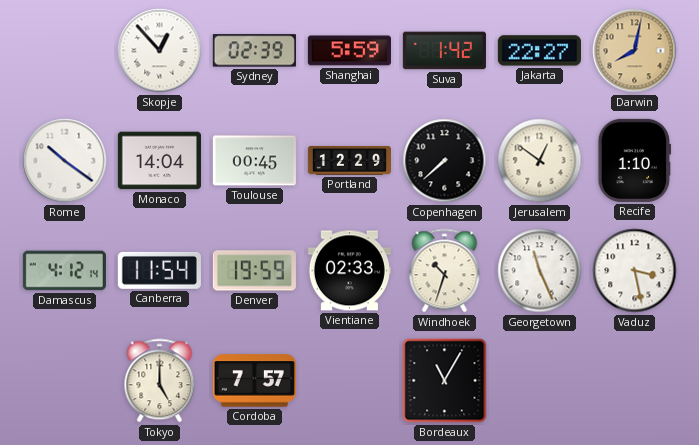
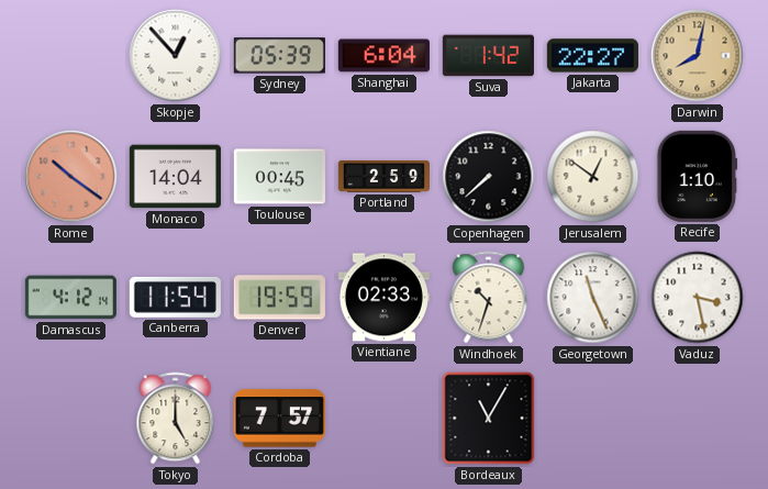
Sydney: 02:39 -> 05:39
Shanghai: 5:59 -> 6:04
Rome dial: white -> salmon
Portland: 12:29 -> 2:59
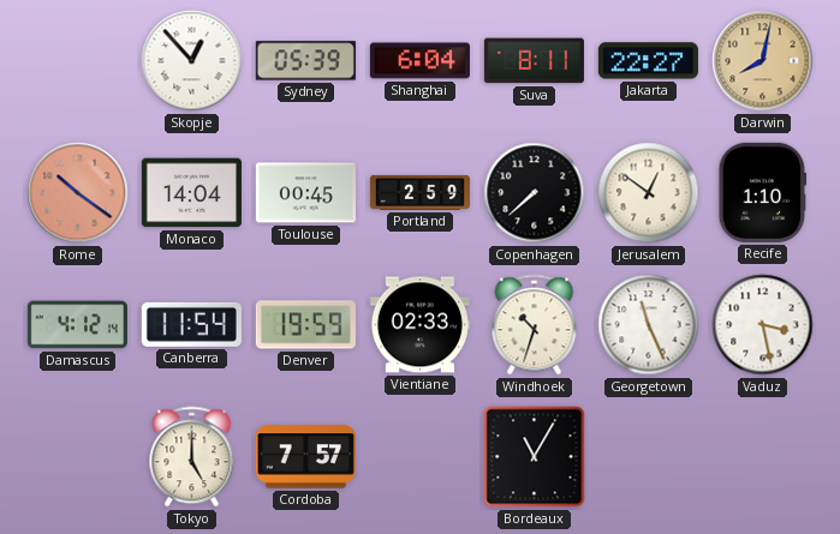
Suva: 1:42 -> 8:11
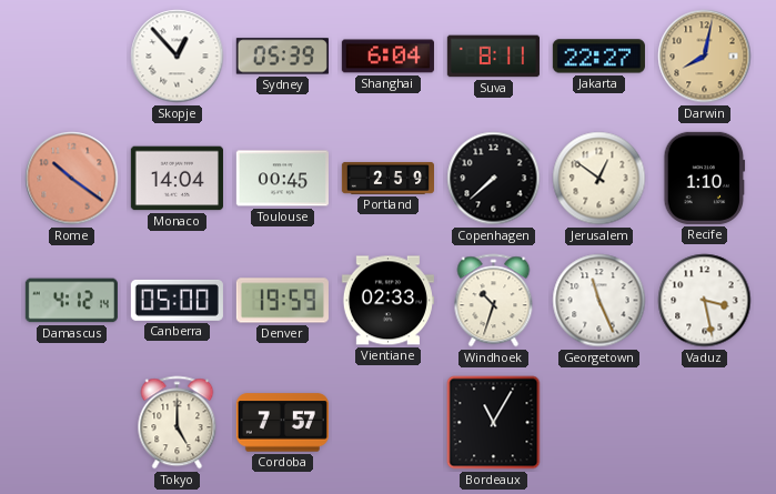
Canberra: 11:54 -> 05:00
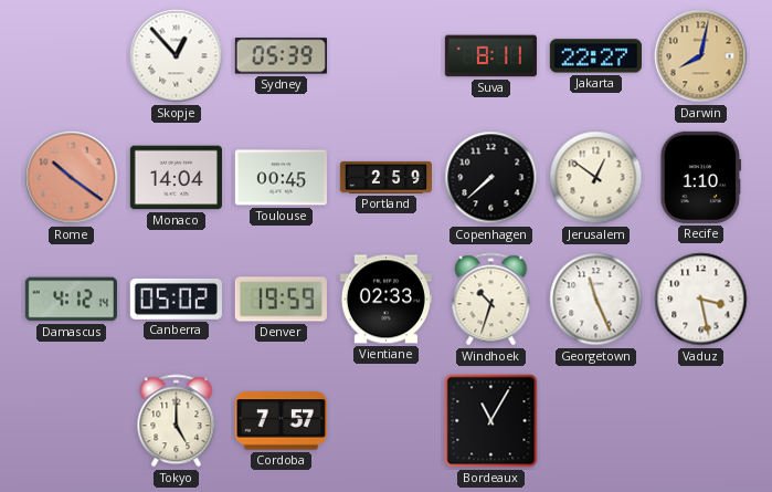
Shanghai: 6:04 -> none
Canberra: 05:00 -> 05:02
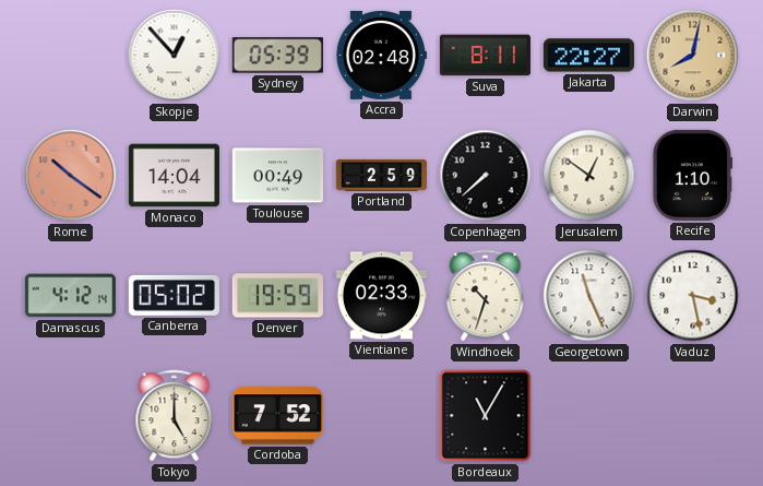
Accra: none -> 02:48
Toulouse: 00:45 -> 00:49
Cordoba: 7:57 -> 7:52
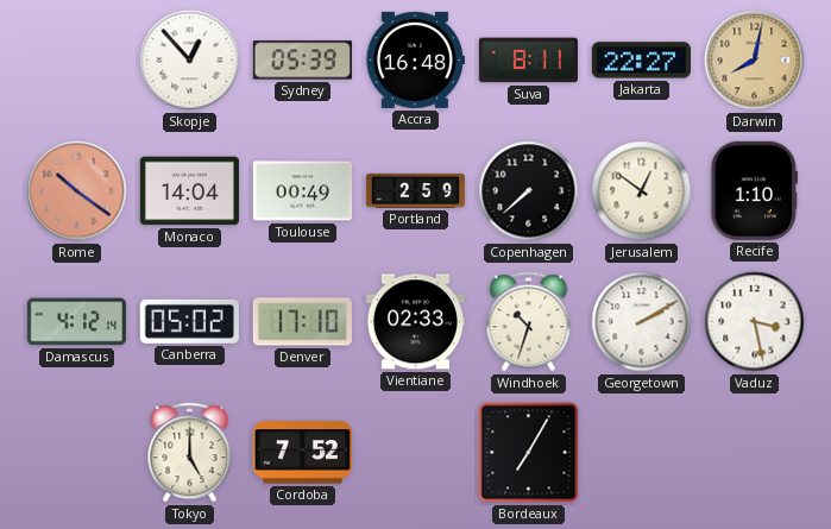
Accra: 02:48 -> 16:48
Denver: 19:59 -> 17:10
Georgetown: 11:26 -> 2:10
Bordeaux: 11:05 -> 7:05
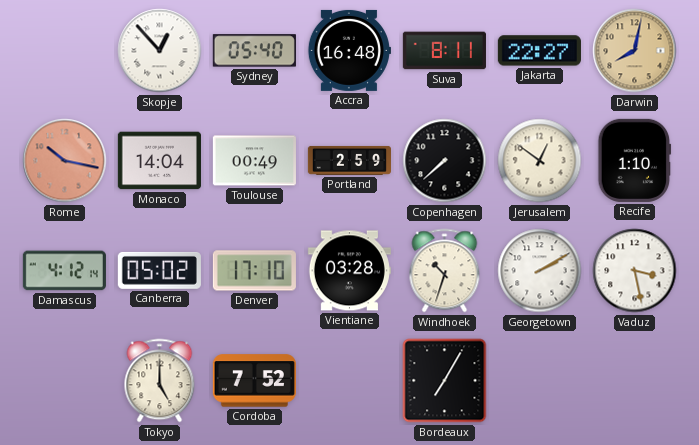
Sydney: 05:39 -> 05:40
Rome: 10:21 -> 10:17
Vientiane: 02:33 -> 03:28
